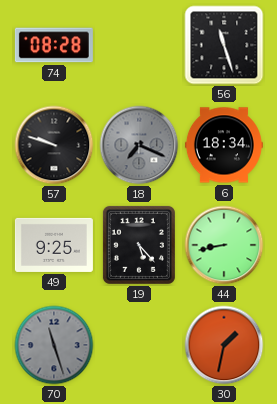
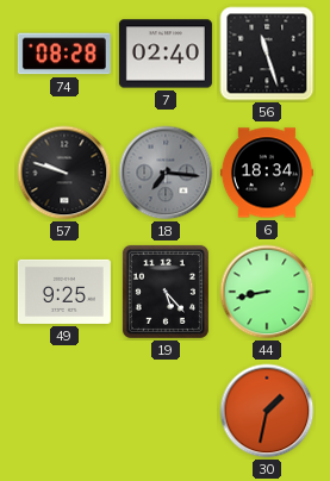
7: none -> 02:40
18: 7:19 -> 7:16
70: 11:27 -> none
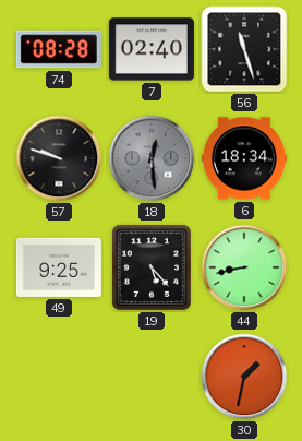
18: 7:16 -> 12:29
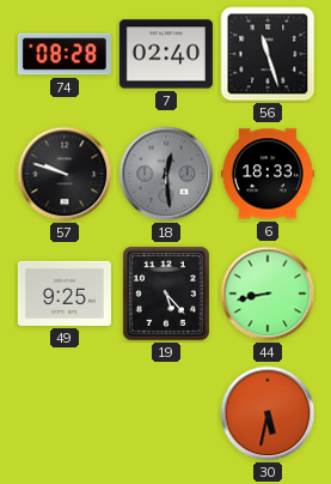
6: 18:34 -> 18:33
30: 1:32 -> 5:32
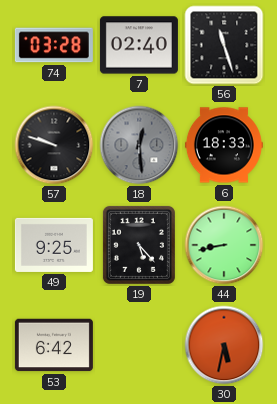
74: 08:28 -> 03:28
53: none -> 6:42
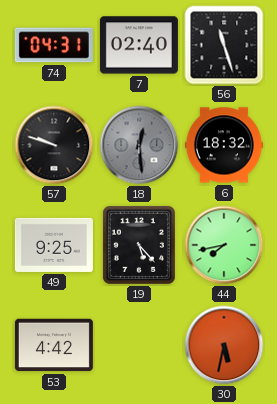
74: 03:28 -> 04:31
6: 18:33 -> 18:32
44: 8:43 -> 7:43
53: 6:42 -> 4:42
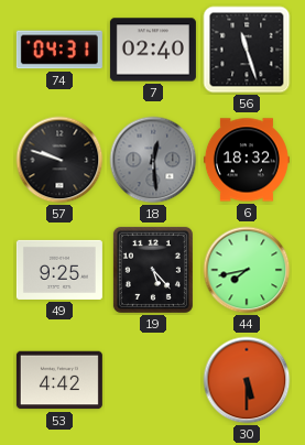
30: 5:32 -> 5:30
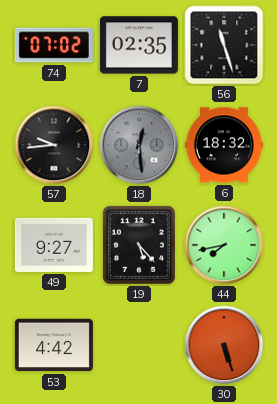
74: 04:31 -> 07:02
7: 02:40 -> 02:35
57: 9:48 -> 9:44
49: 9:25 -> 9:27
30: 5:30 -> 5:27
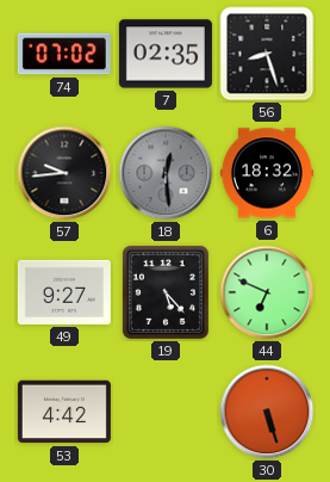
56: 11:27 -> 8:27
44: 7:43 -> 6:49
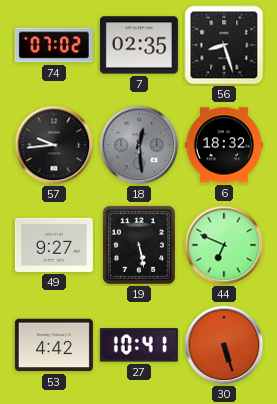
19: 5:23 -> 5:28
27: none -> 10:41
